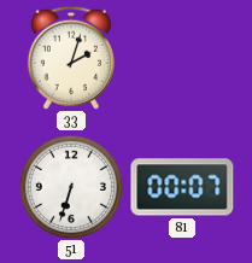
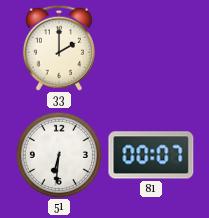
33: 2:03 -> 2:00
51: 6:33 -> 6:31
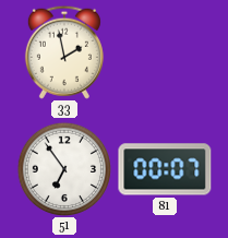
33: 2:00 -> 1:58
51: 6:31 -> 6:54
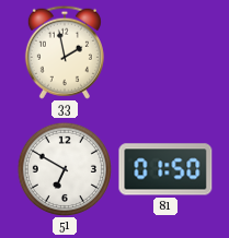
51: 6:54 -> 6:50
81: 00:07 -> 01:50
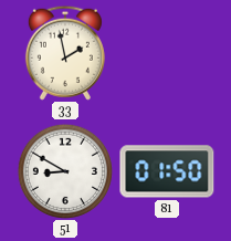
51: 6:50 -> 8:50
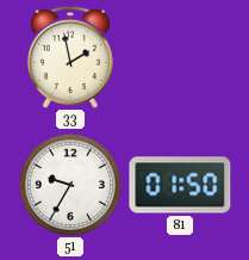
51: 8:50 -> 9:35
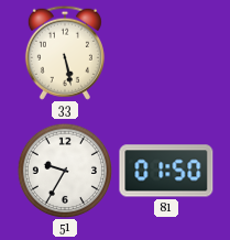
33: 1:58 -> 5:28
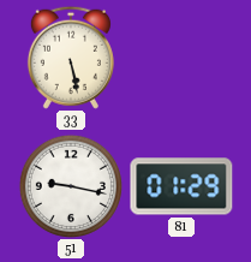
51: 9:35 -> 9:17
81: 01:50 -> 01:29
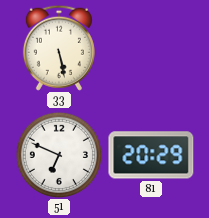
51: 9:17 -> 6:49
81: 01:29 -> 20:29
